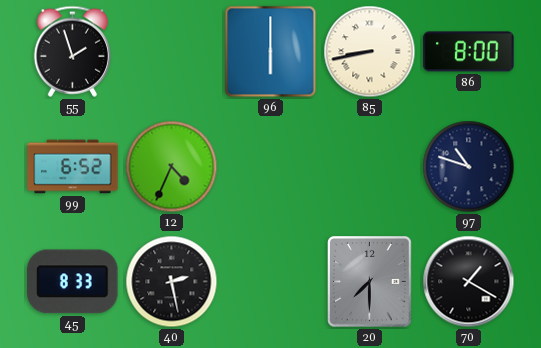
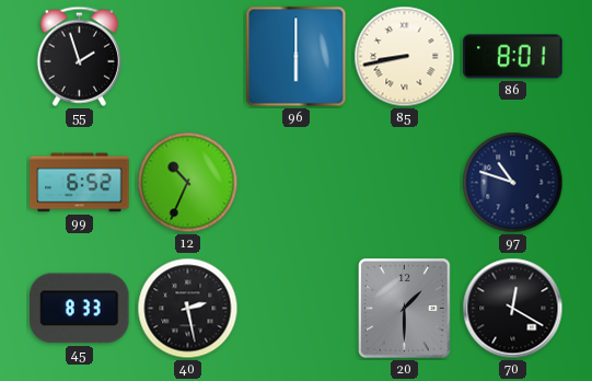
86: 8:00 -> 8:01
12: 4:34 -> 10:34
20: 7:30 -> 1:30
70: 1:20 -> 12:20
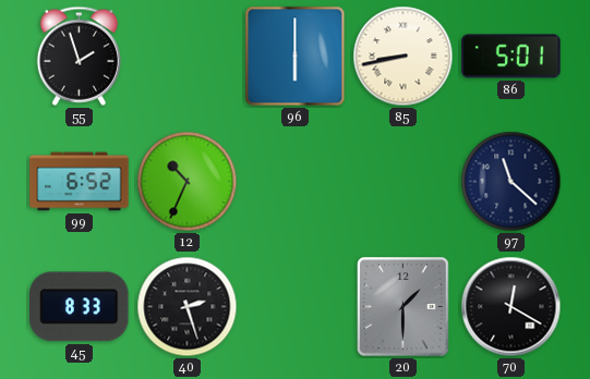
86: 8:01 -> 5:01
97: 10:48 -> 11:22
40: 2:28 -> 2:27
